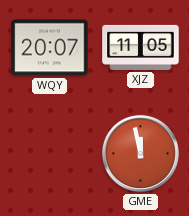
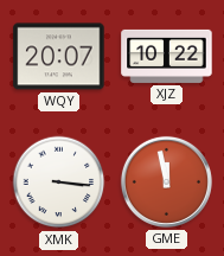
XJZ: 11:05 -> 10:22
XMK: none -> 3:16
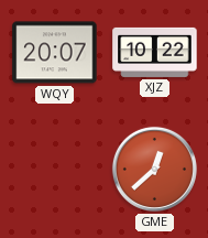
XMK: 3:16 -> none
GME: 11:58 -> 12:38
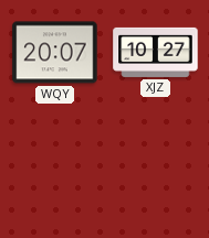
XJZ: 10:22 -> 10:27
GME: 12:38 -> none
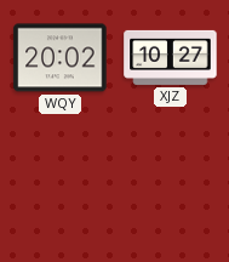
WQY: 20:07 -> 20:02
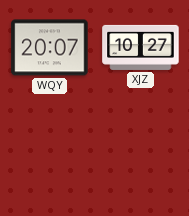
WQY: 20:02 -> 20:07
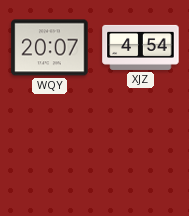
XJZ: 10:27 -> 4:54
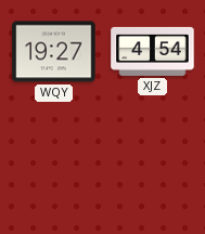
WQY: 20:07 -> 19:27
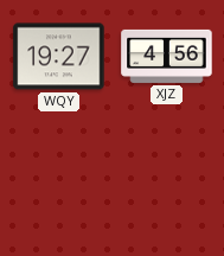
XJZ: 4:54 -> 4:56
